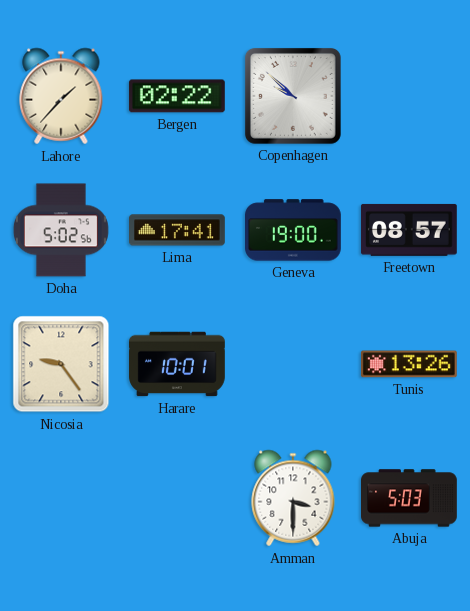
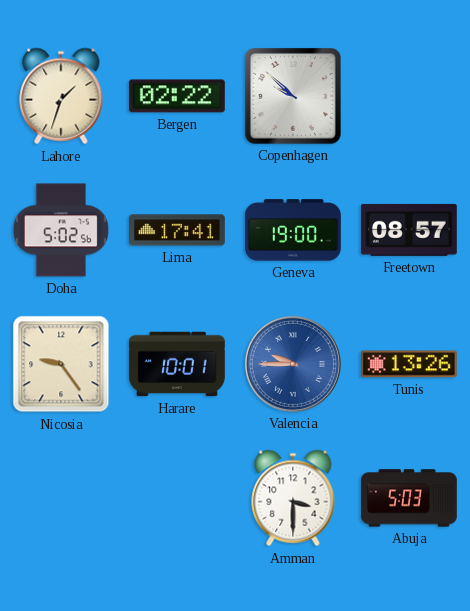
Lahore: 1:37 -> 1:33
Valencia: none -> 9:45
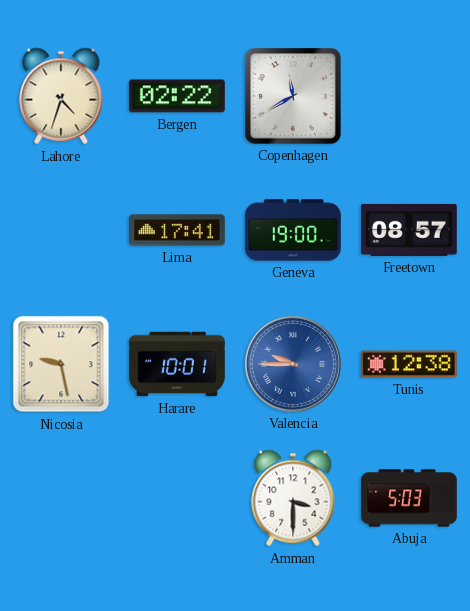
Lahore: 1:33 -> 4:33
Copenhagen: 9:52 -> 11:40
Doha: 5:02 -> none
Nicosia: 9:24 -> 9:28
Tunis: 13:26 -> 12:38
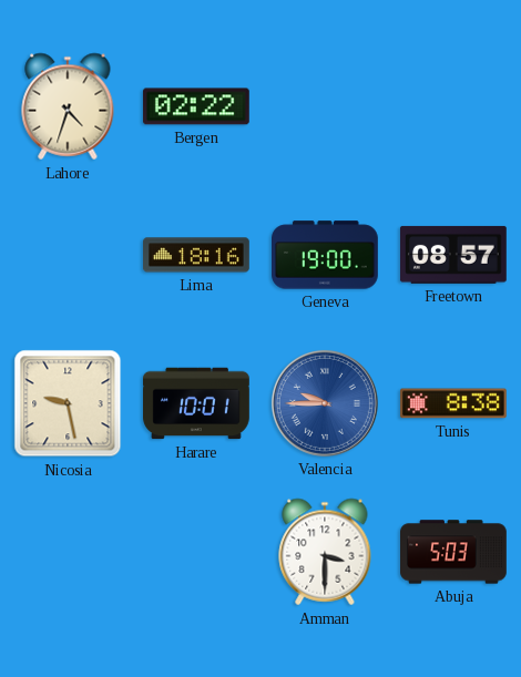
Copenhagen: 11:40 -> none
Lima: 17:41 -> 18:16
Tunis: 12:38 -> 8:38
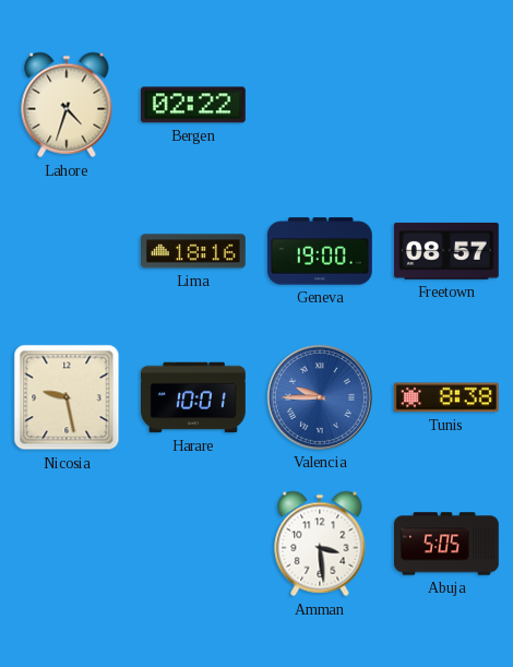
Amman: 3:30 -> 3:29
Abuja: 5:03 -> 5:05
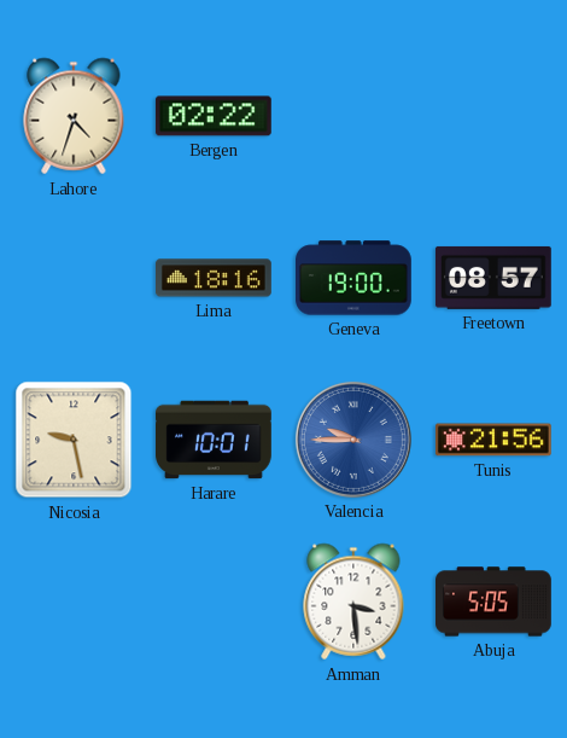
Tunis: 8:38 -> 21:56
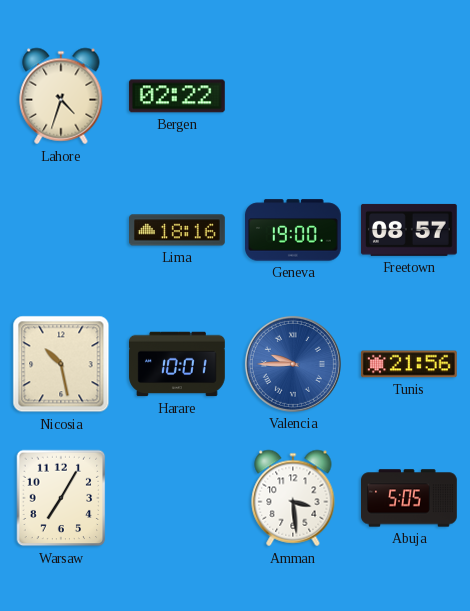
Nicosia: 9:28 -> 10:28
Warsaw: none -> 7:05
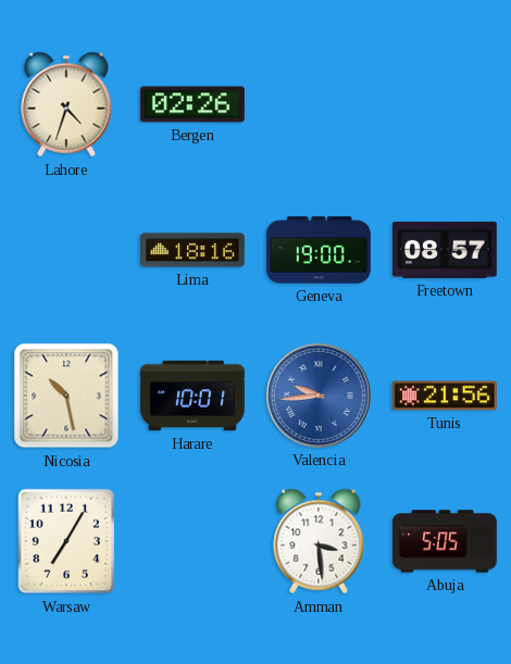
Bergen: 02:22 -> 02:26
Valencia: 9:45 -> 9:44
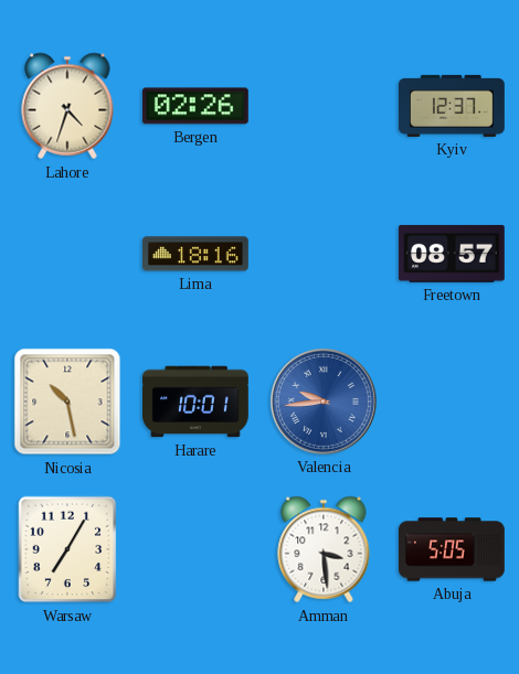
Kyiv: none -> 12:37
Geneva: 19:00 -> none
Tunis: 21:56 -> none
